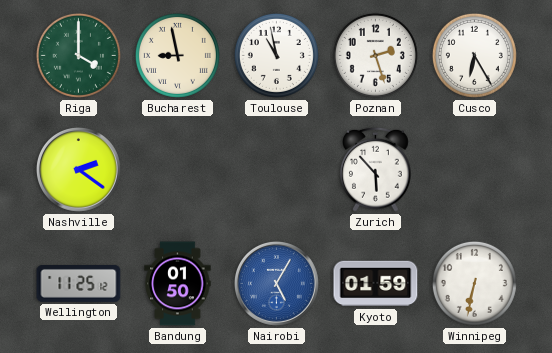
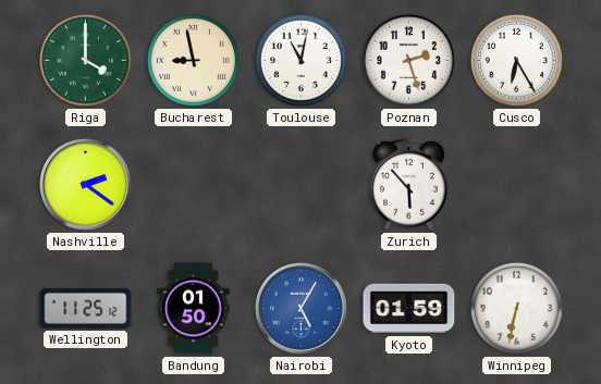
Toulouse: 10:58 -> 11:02
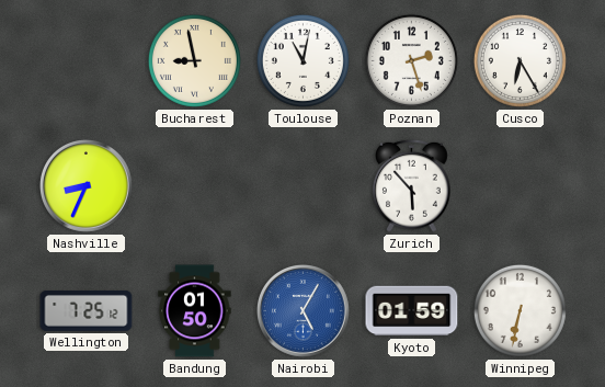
Riga: 4:00 -> none
Nashville: 2:21 -> 8:34
Wellington: 11:25 -> 7:25
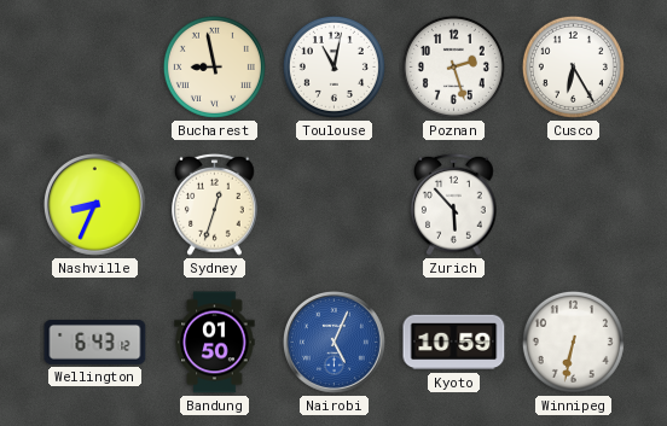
Sydney: none -> 12:33
Wellington: 7:25 -> 6:43
Nairobi: 5:05 -> 5:04
Kyoto: 01:59 -> 10:59
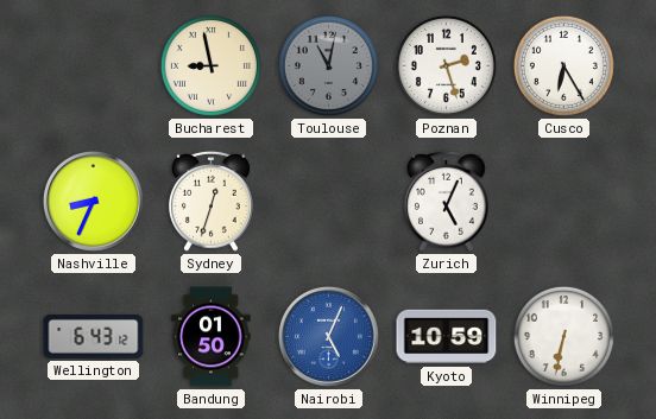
Toulouse dial: white -> grey
Zurich: 5:53 -> 5:04
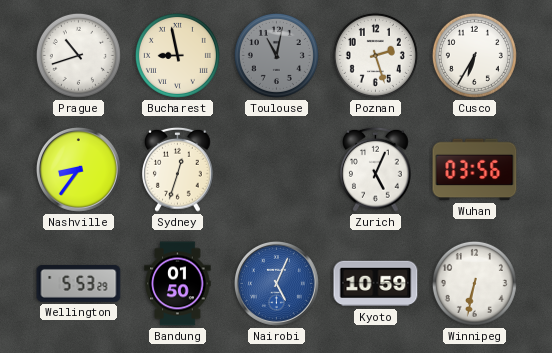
Prague: none -> 10:42
Cusco: 6:25 -> 6:35
Nashville: 8:34 -> 8:36
Wuhan: none -> 03:56
Wellington: 6:43 -> 5:53
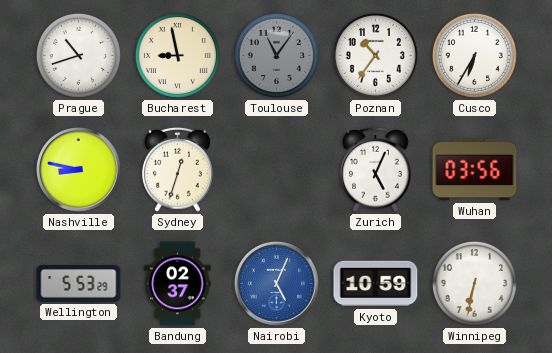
Toulouse: 11:02 -> 11:06
Poznan: 2:27 -> 10:36
Nashville: 8:36 -> 8:47
Bandung: 01:50 -> 02:37
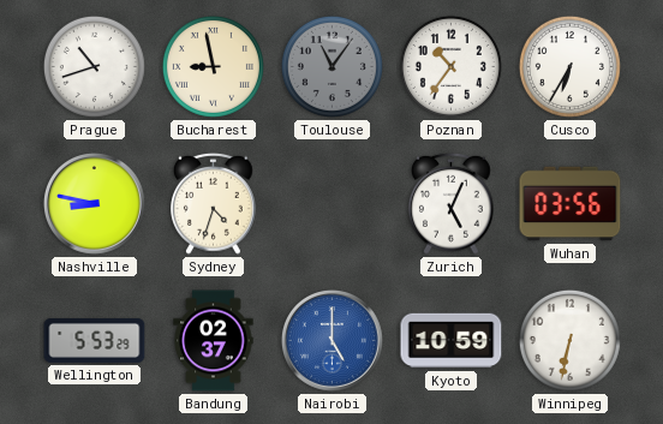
Sydney: 12:33 -> 4:33
Nairobi: 5:04 -> 5:00
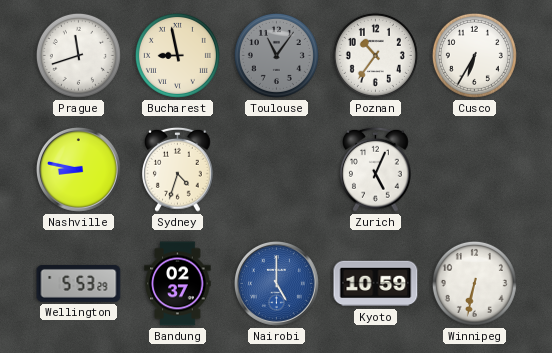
Prague: 10:42 -> 11:42
Wuhan: 03:56 -> none
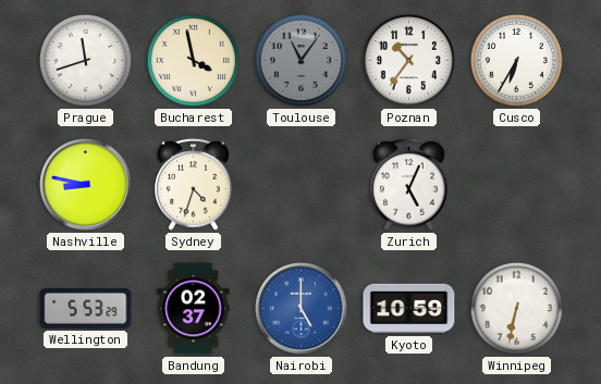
Bucharest: 8:58 -> 3:58
